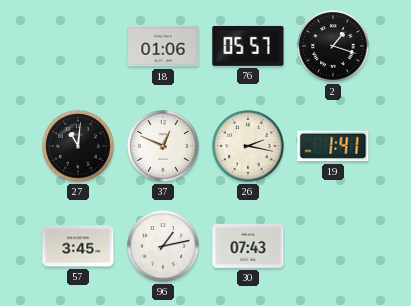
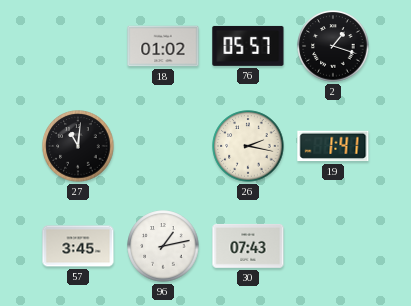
18: 01:06 -> 01:02
37: 12:49 -> none
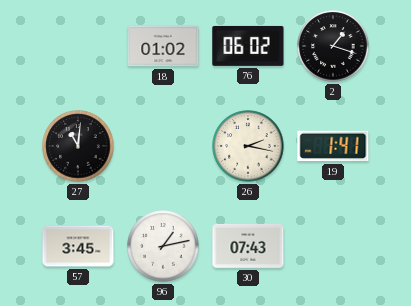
76: 05:57 -> 06:02
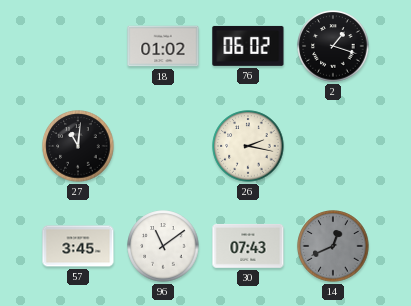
19: 1:41 -> none
96: 1:13 -> 11:09
14: none -> 12:41
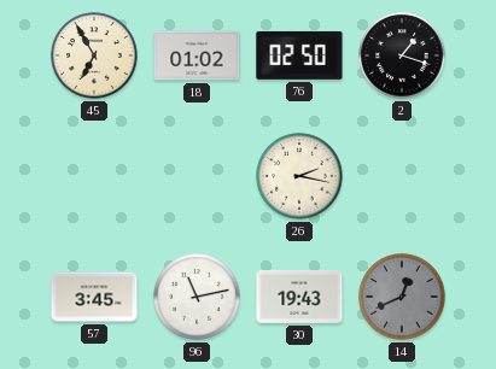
45: none -> 6:55
76: 06:02 -> 02:50
27: 11:01 -> none
96: 11:09 -> 11:13
30: 07:43 -> 19:43
